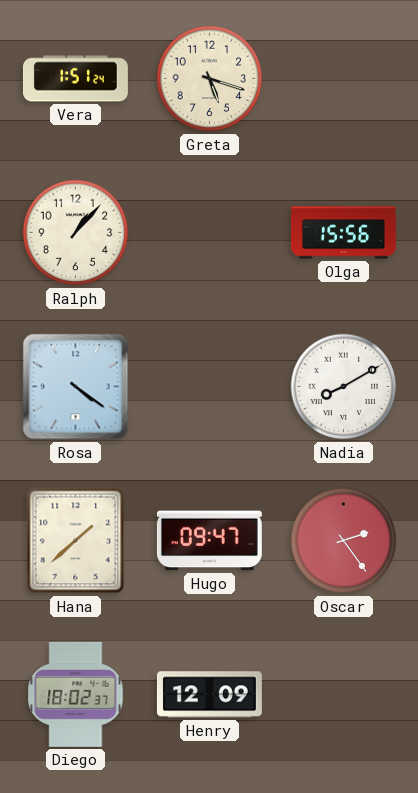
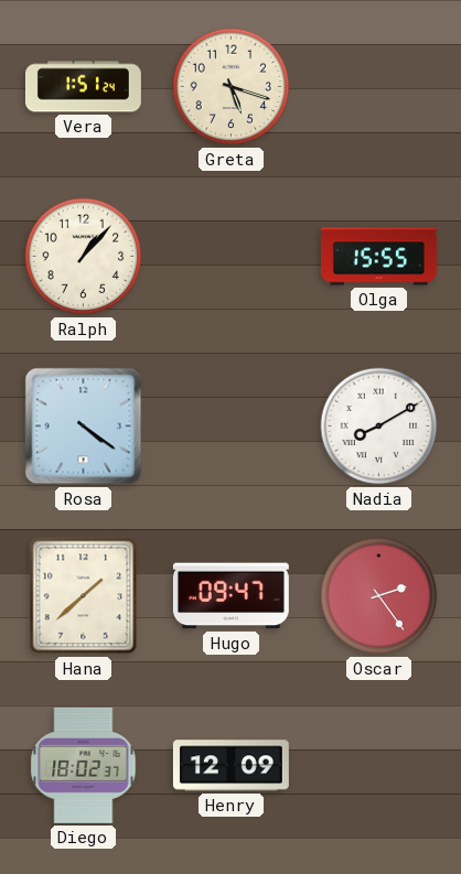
Olga: 15:56 -> 15:55
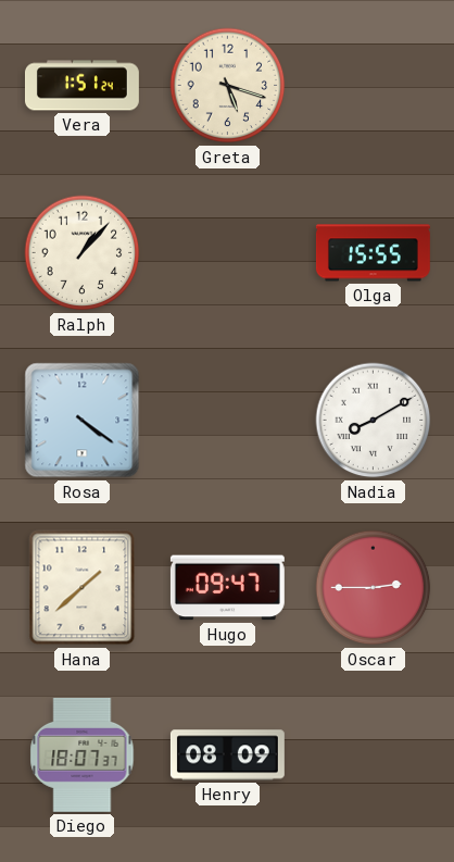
Oscar: 2:24 -> 2:45
Diego: 18:02 -> 18:07
Henry: 12:09 -> 08:09
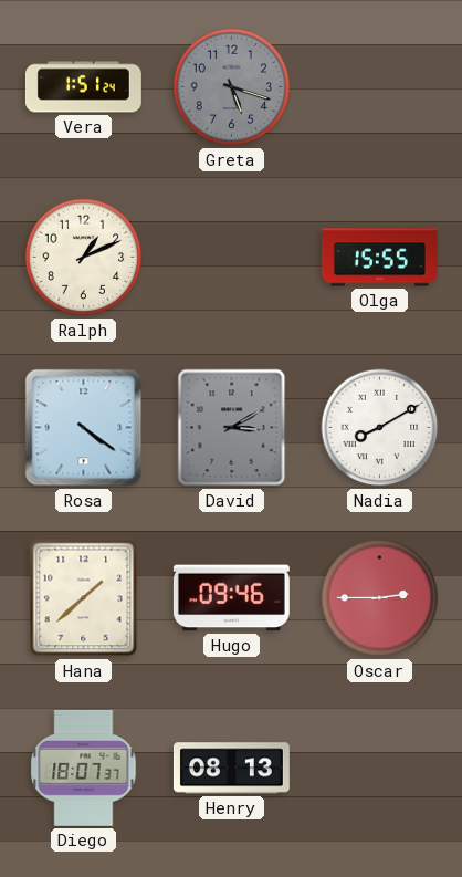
Greta dial: cream -> grey
Ralph: 1:07 -> 1:11
David: none -> 3:10
Hugo: 09:47 -> 09:46
Henry: 08:09 -> 08:13
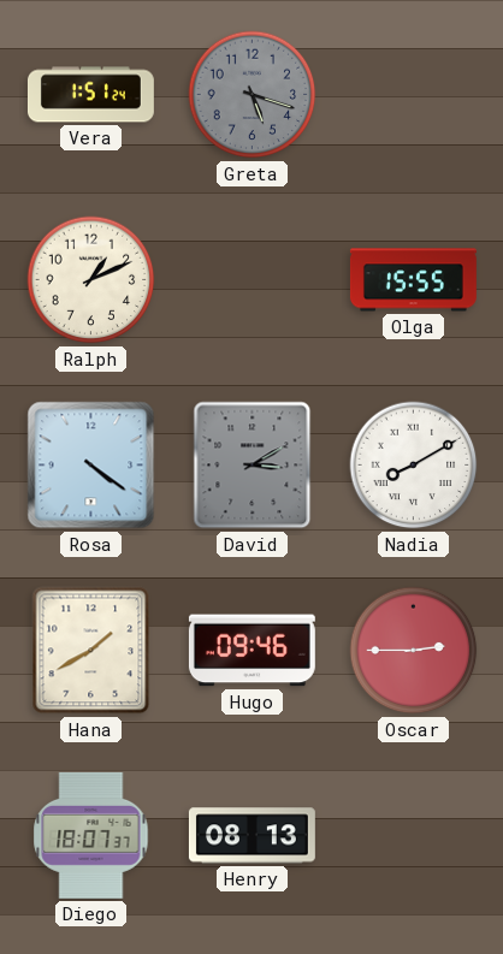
Hana: 1:38 -> 1:40
